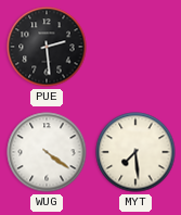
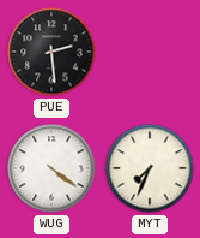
MYT: 7:29 -> 7:34
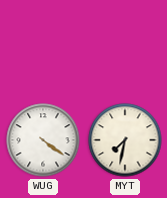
PUE: 2:29 -> none
MYT: 7:34 -> 7:32
